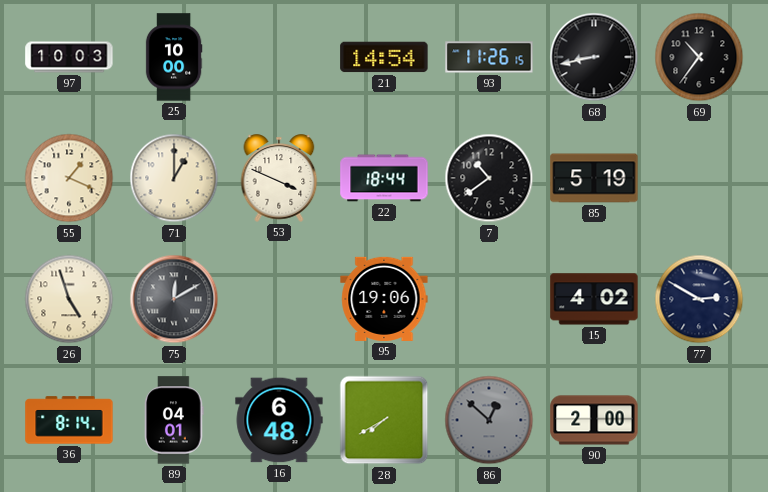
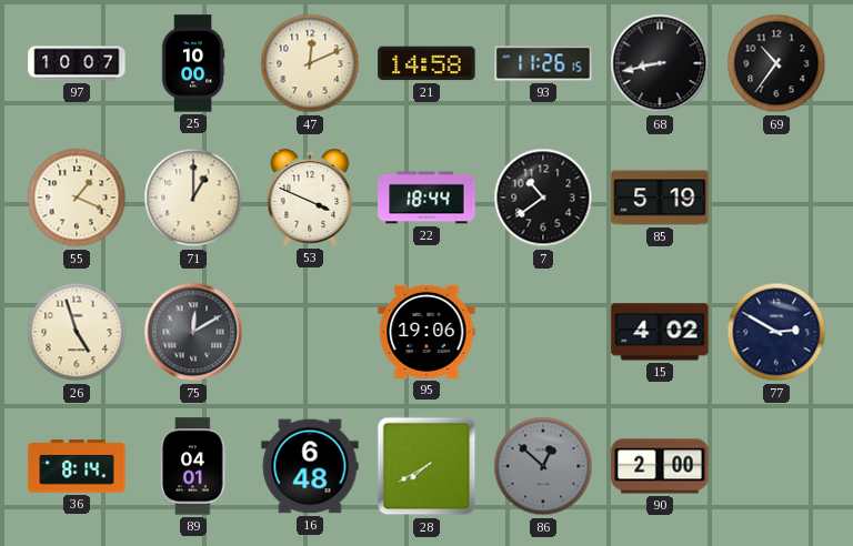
97: 10:03 -> 10:07
47: none -> 12:11
21: 14:54 -> 14:58
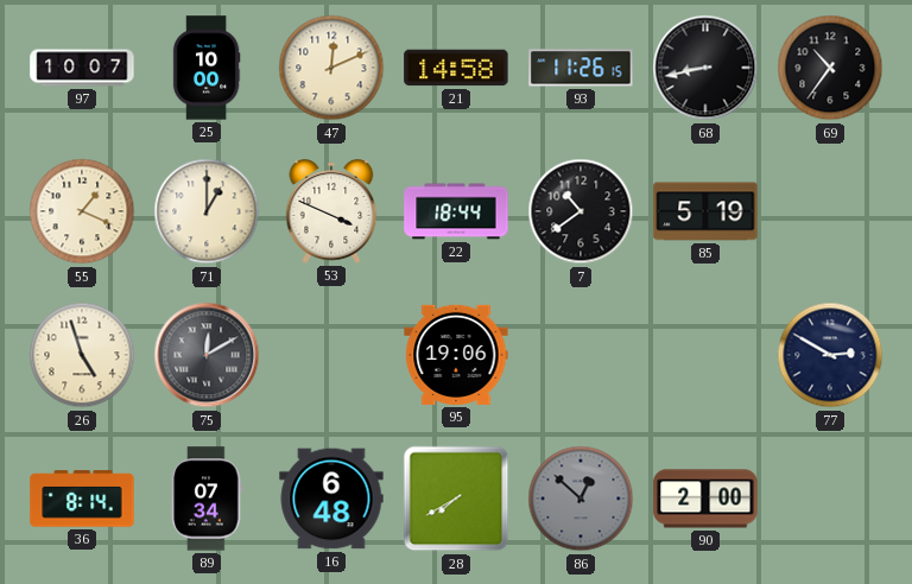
15: 4:02 -> none
89: 04:01 -> 07:34
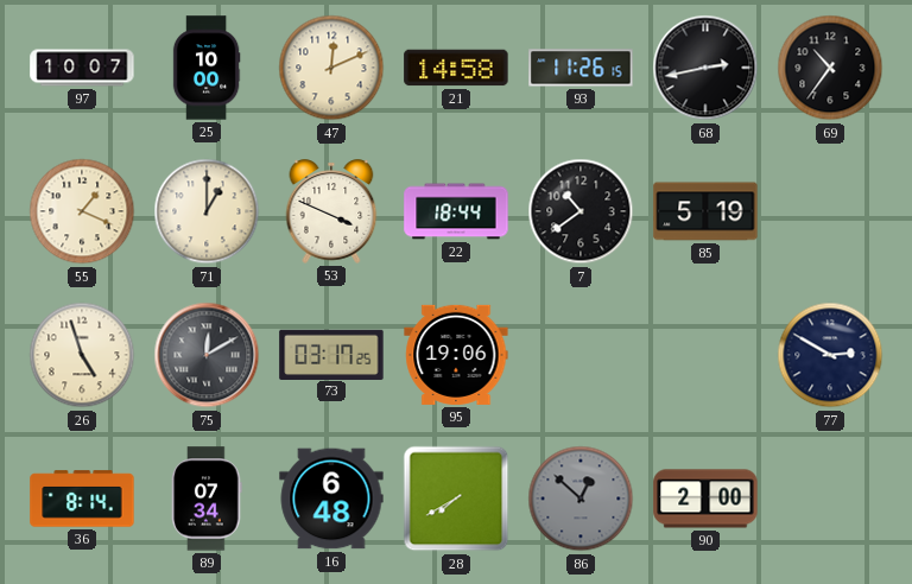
68: 8:43 -> 2:43
73: none -> 03:17
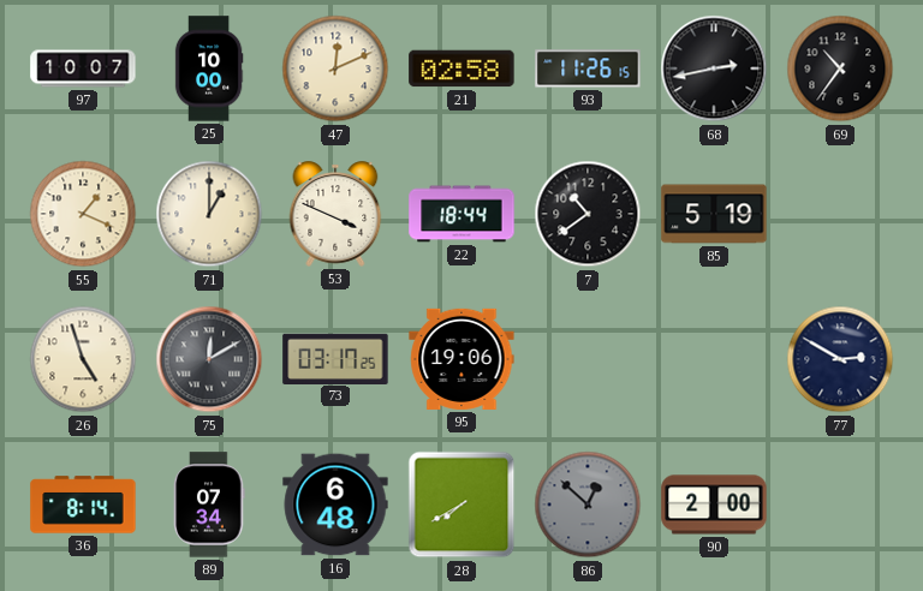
21: 14:58 -> 02:58
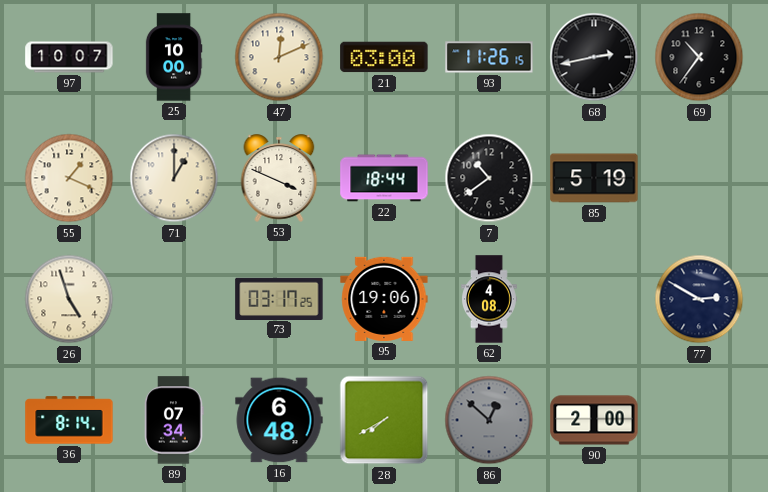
21: 02:58 -> 03:00
75: 12:10 -> none
62: none -> 4:08
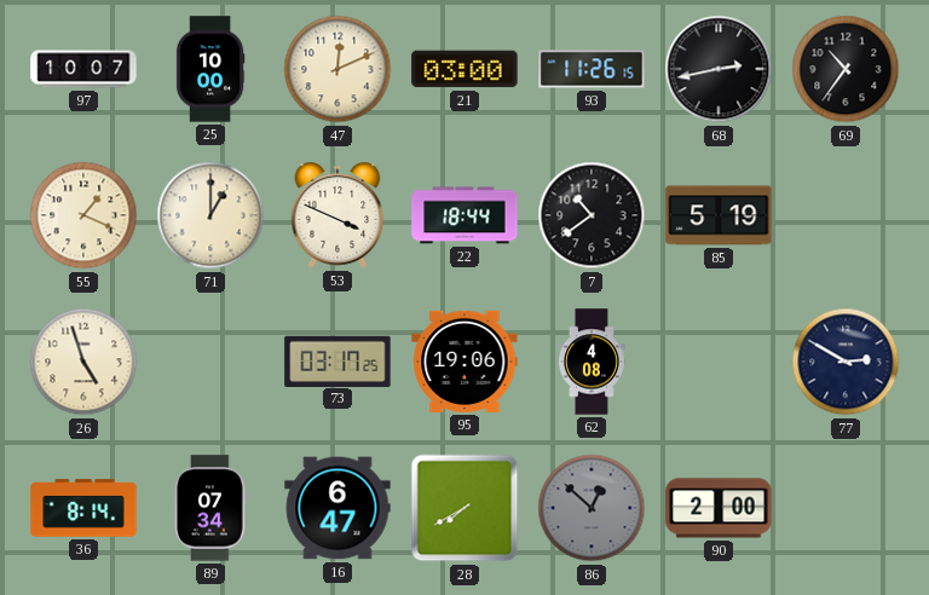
16: 6:48 -> 6:47
